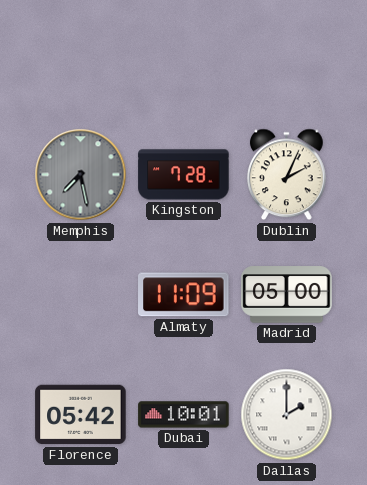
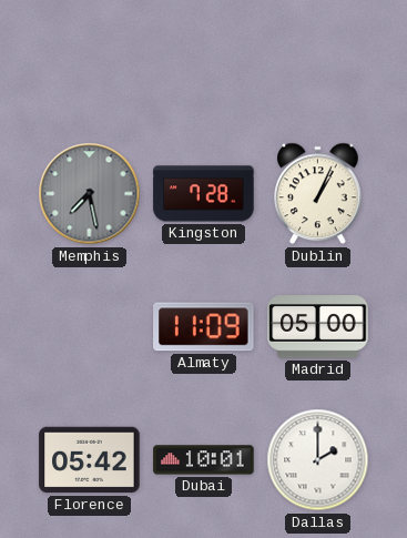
Dublin: 2:04 -> 1:04
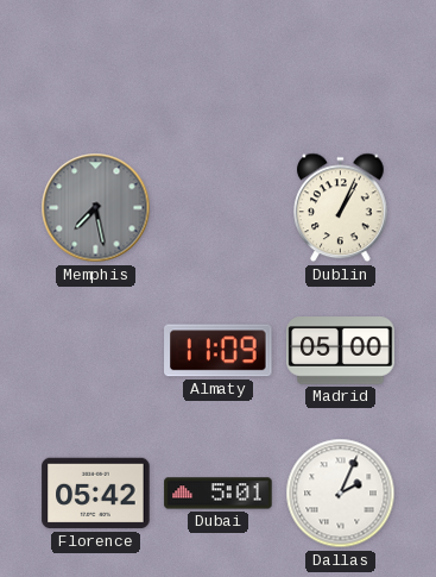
Kingston: 7:28 -> none
Dubai: 10:01 -> 5:01
Dallas: 2:00 -> 2:04
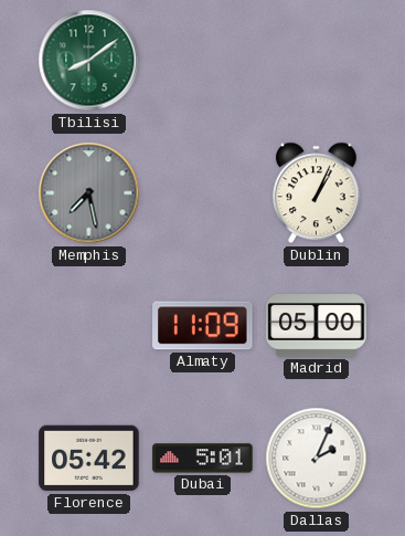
Tbilisi: none -> 8:09
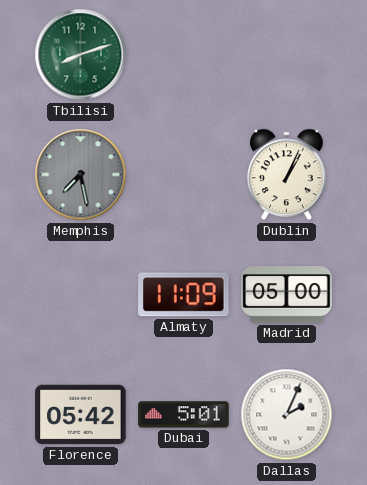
Tbilisi: 8:09 -> 8:12
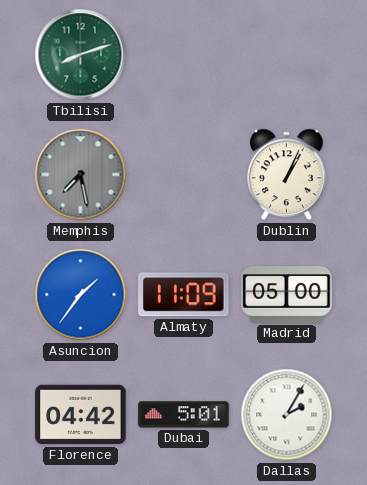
Asuncion: none -> 1:36
Florence: 05:42 -> 04:42
Dallas: 2:04 -> 2:05
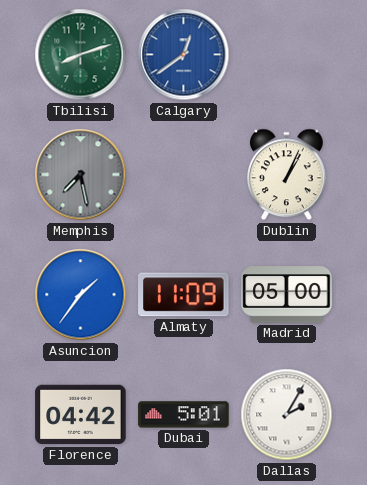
Calgary: none -> 12:39
